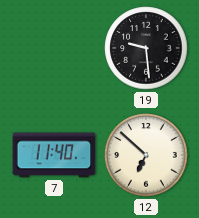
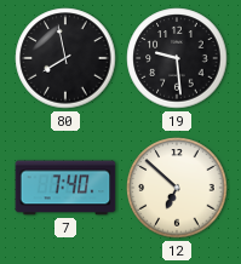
80: none -> 7:58
7: 11:40 -> 7:40
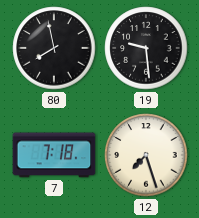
7: 7:40 -> 7:18
12: 6:52 -> 7:27
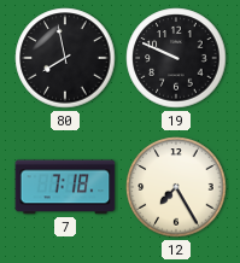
19: 9:29 -> 9:49
12: 7:27 -> 7:25
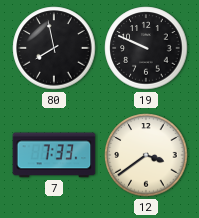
7: 7:18 -> 7:33
12: 7:25 -> 3:39
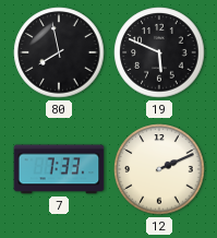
19: 9:49 -> 5:49
12: 3:39 -> 2:11
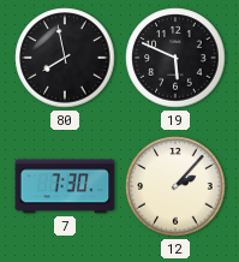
7: 7:33 -> 7:30
12: 2:11 -> 2:07
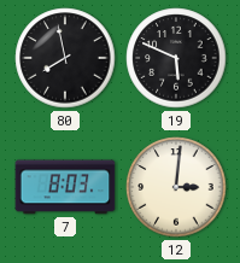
7: 7:30 -> 8:03
12: 2:07 -> 3:01
